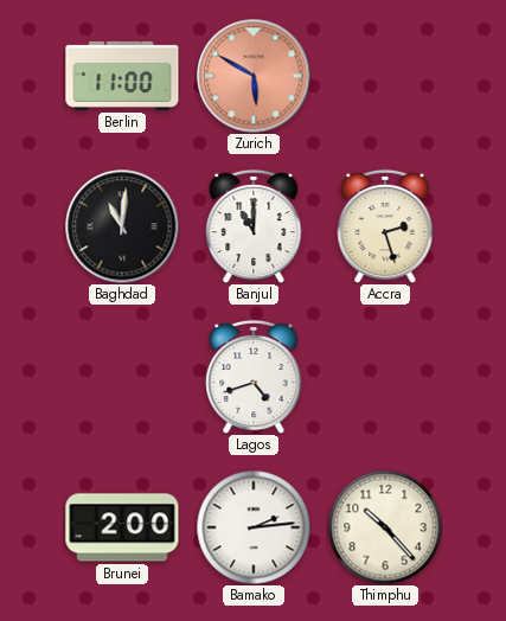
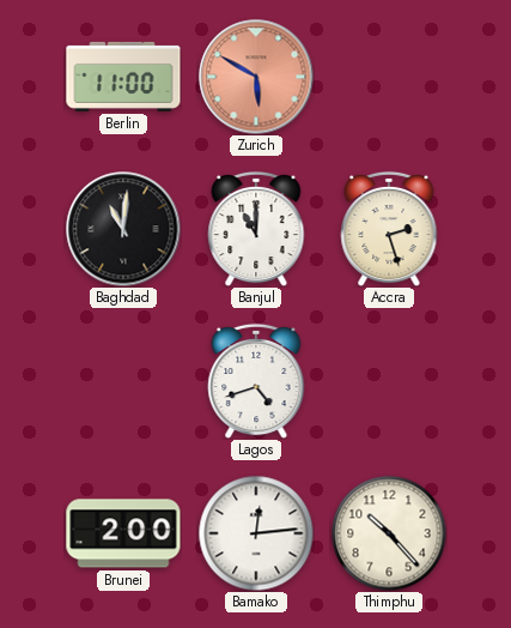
Bamako: 2:14 -> 12:14
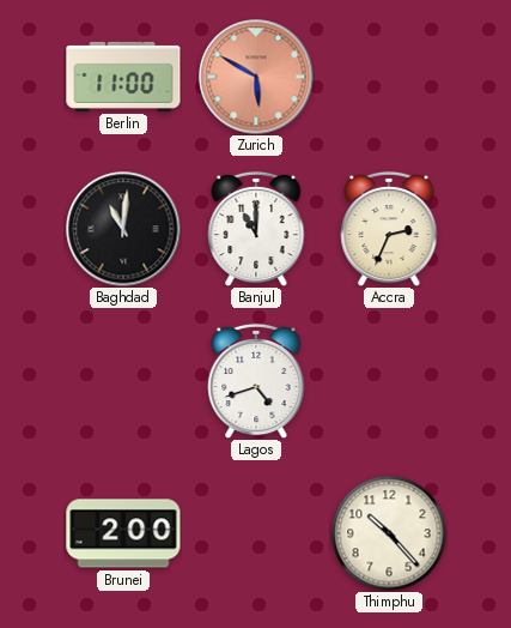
Accra: 2:27 -> 2:34
Bamako: 12:14 -> none
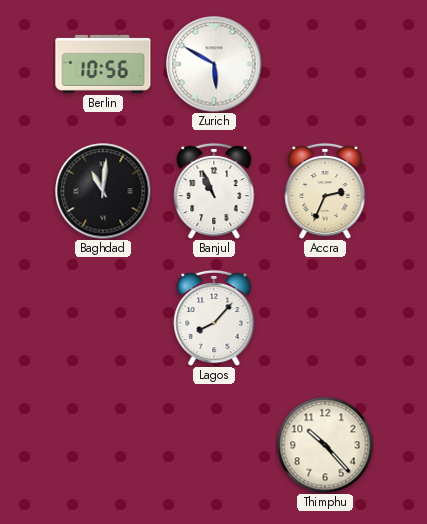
Berlin: 11:00 -> 10:56
Zurich dial: salmon -> white
Banjul: 11:00 -> 10:56
Lagos: 4:42 -> 8:07
Brunei: 2:00 -> none
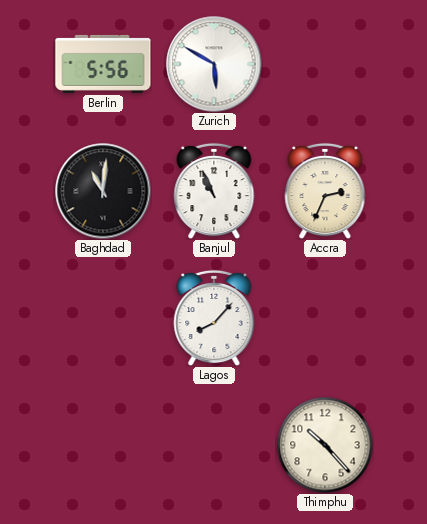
Berlin: 10:56 -> 5:56
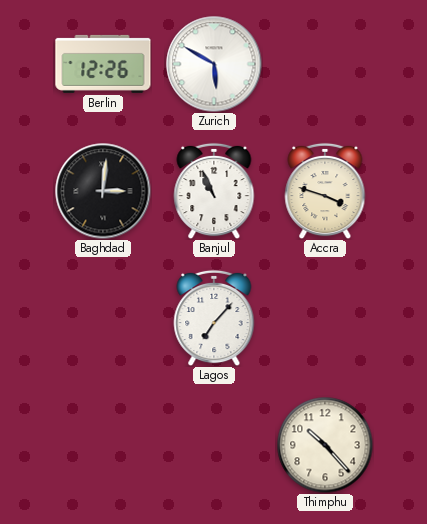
Berlin: 5:56 -> 12:26
Baghdad: 11:01 -> 3:01
Accra: 2:34 -> 3:48
Lagos: 8:07 -> 7:07
